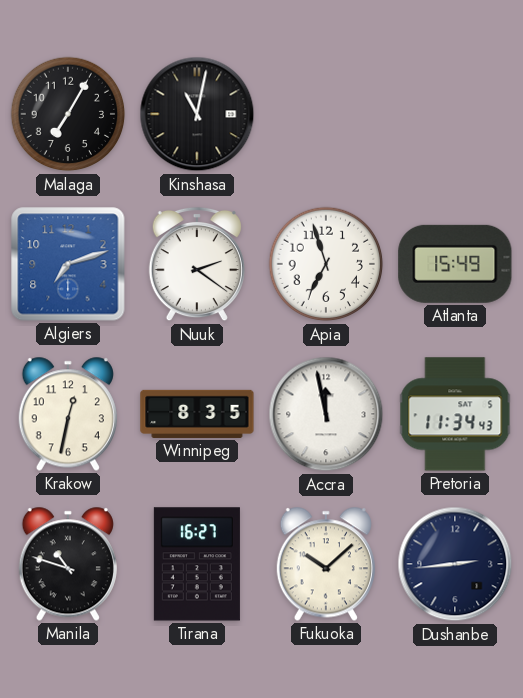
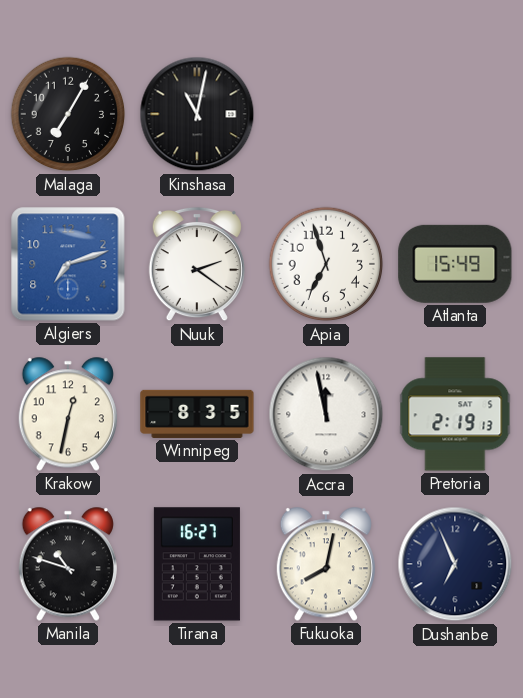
Pretoria: 11:34 -> 2:19
Fukuoka: 10:08 -> 8:02
Dushanbe: 2:44 -> 6:56
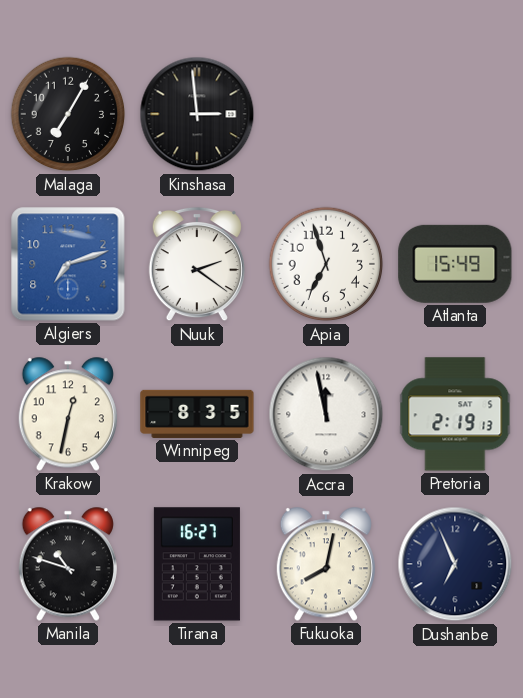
Kinshasa: 11:02 -> 2:59
